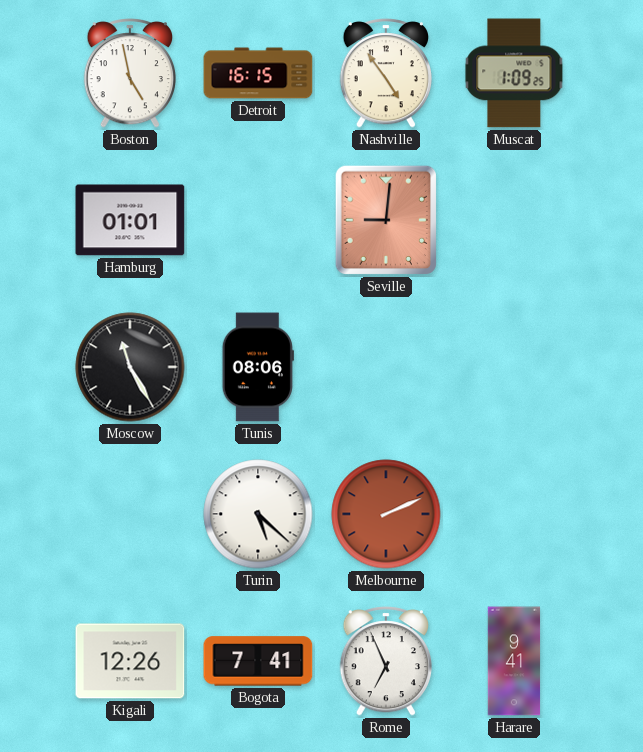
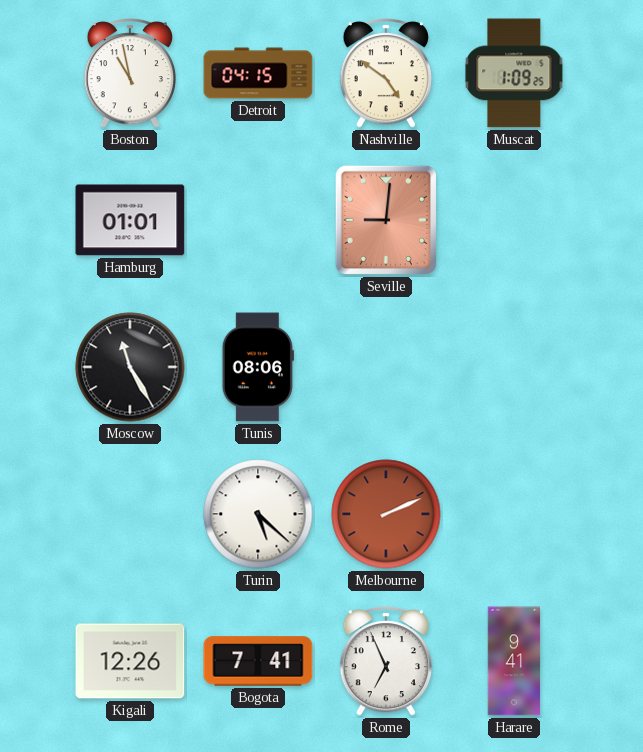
Boston: 4:58 -> 10:58
Detroit: 16:15 -> 04:15
Nashville: 4:54 -> 4:51
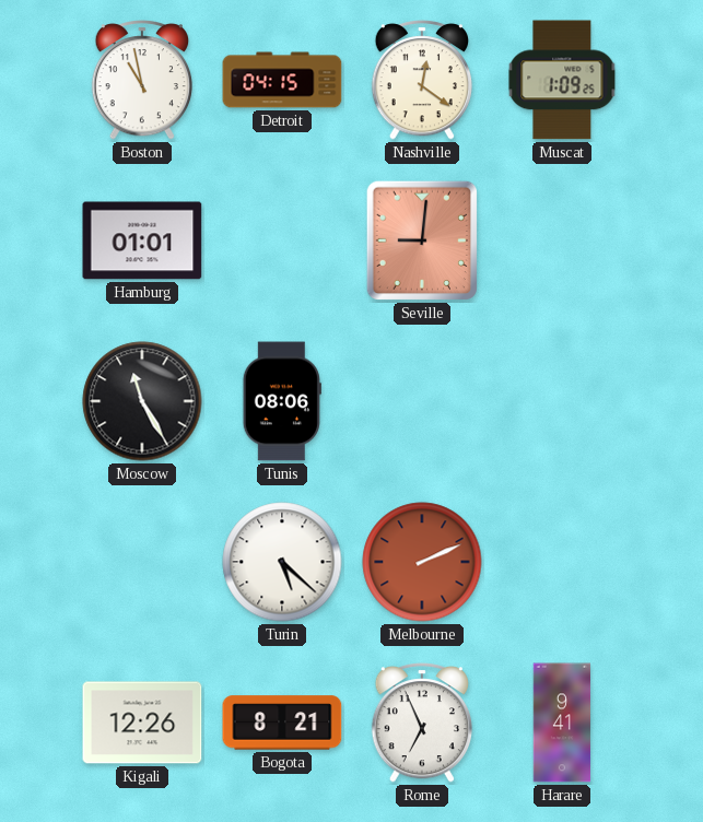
Nashville: 4:51 -> 12:21
Bogota: 7:41 -> 8:21
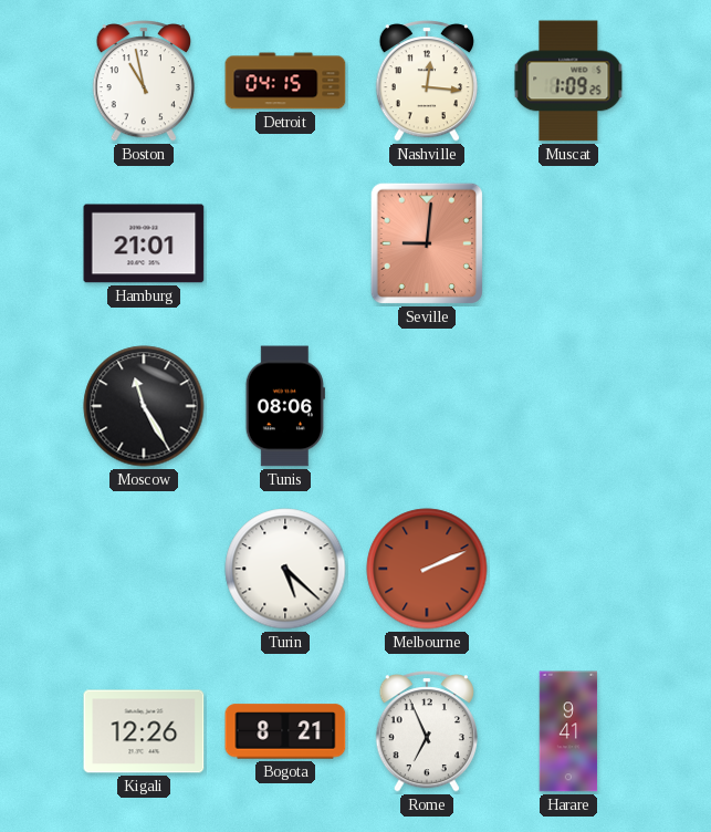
Nashville: 12:21 -> 12:16
Hamburg: 01:01 -> 21:01
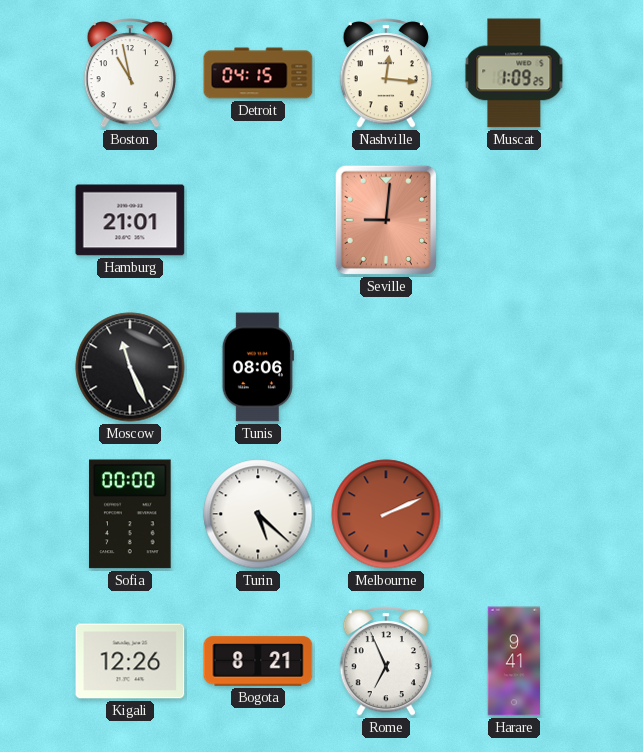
Moscow: 11:25 -> 11:26
Sofia: none -> 00:00
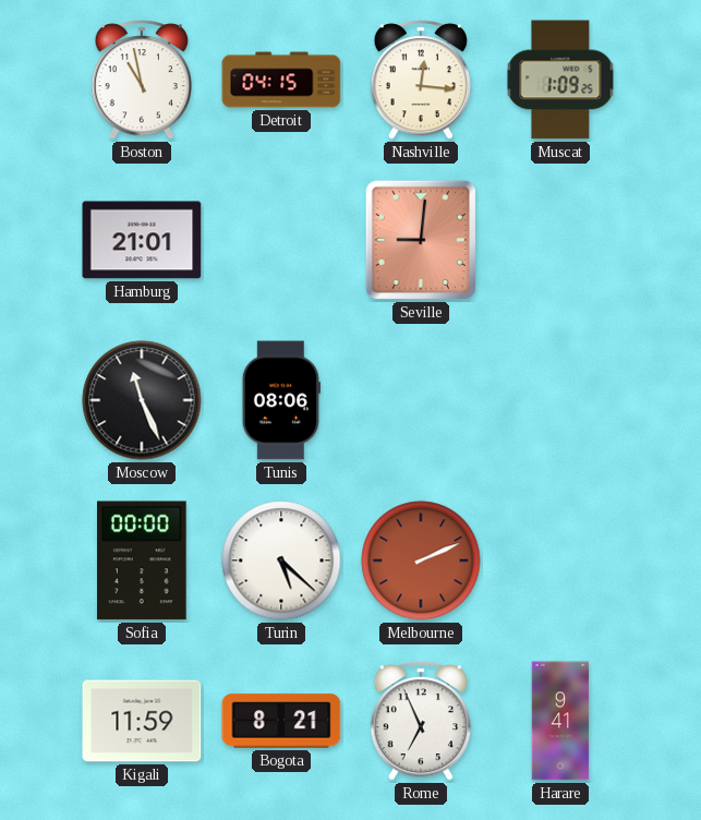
Kigali: 12:26 -> 11:59
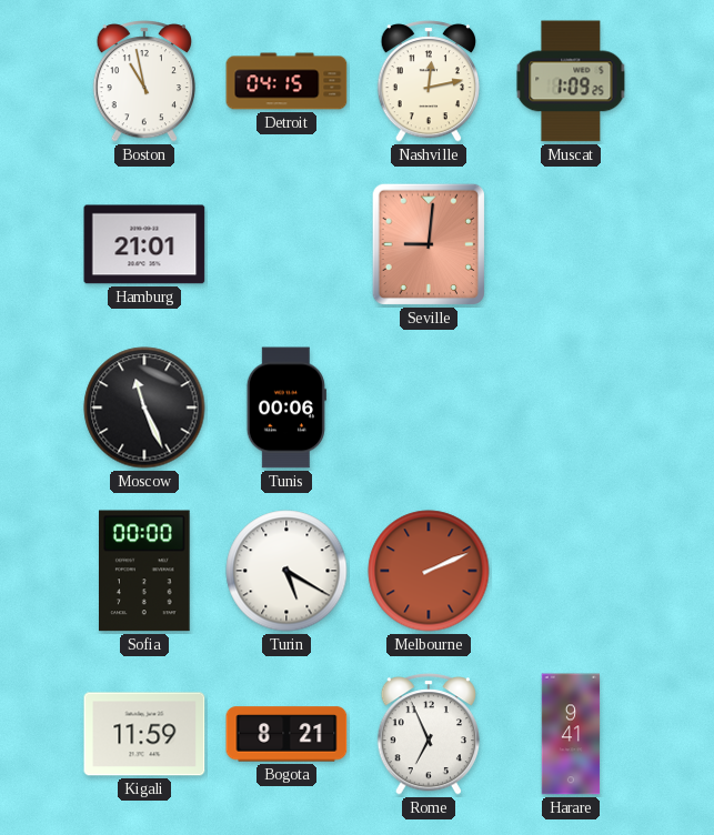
Nashville: 12:16 -> 12:13
Tunis: 08:06 -> 00:06
Turin: 5:22 -> 5:20
